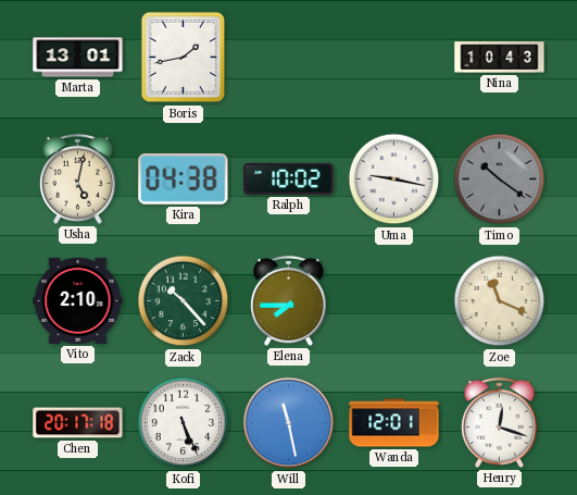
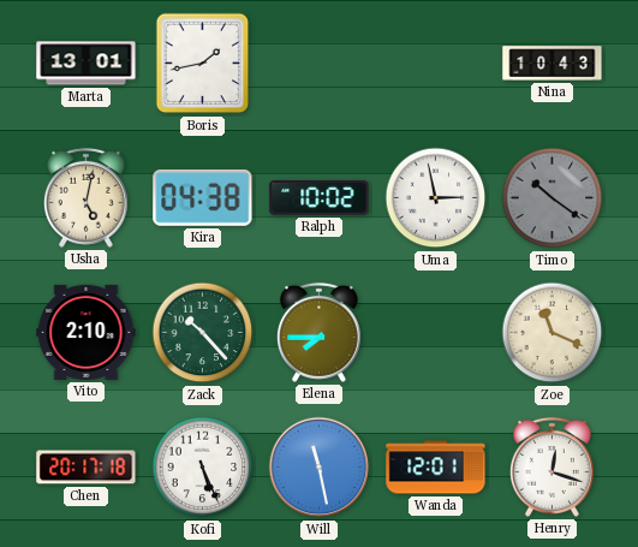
Uma: 9:17 -> 2:58
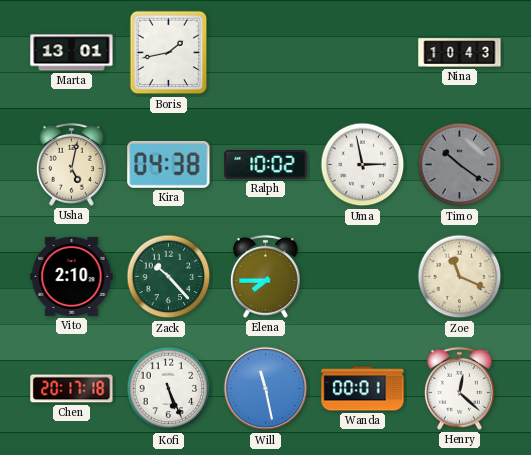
Wanda: 12:01 -> 00:01
Henry: 12:18 -> 12:22
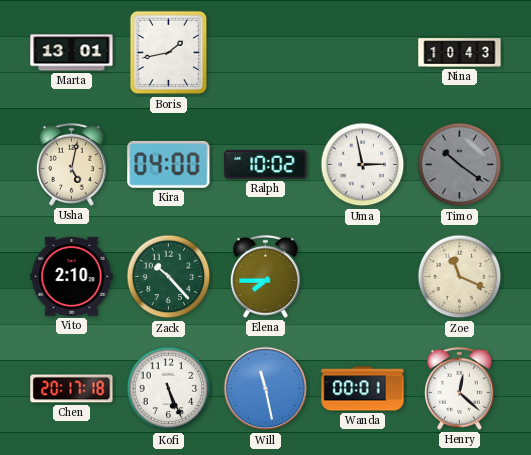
Kira: 04:38 -> 04:00
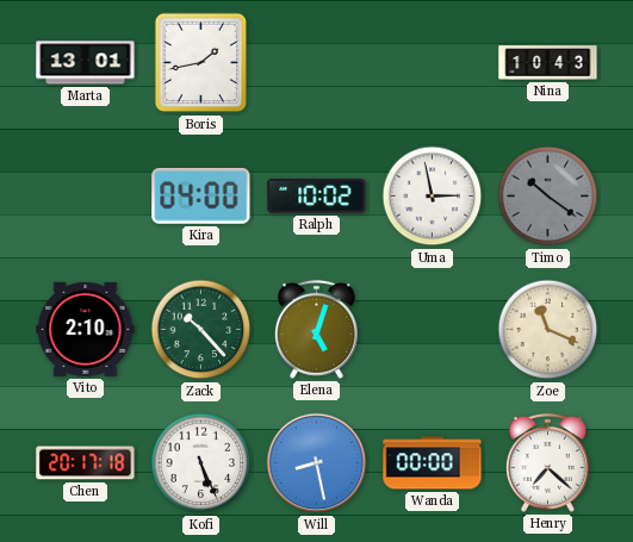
Usha: 5:02 -> none
Elena: 7:45 -> 5:03
Will: 11:28 -> 8:28
Wanda: 00:01 -> 00:00
Henry: 12:22 -> 7:22
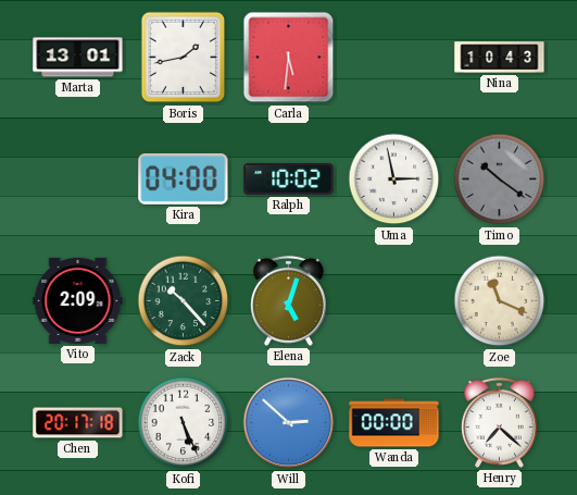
Carla: none -> 5:31
Vito: 2:10 -> 2:09
Will: 8:28 -> 2:52
